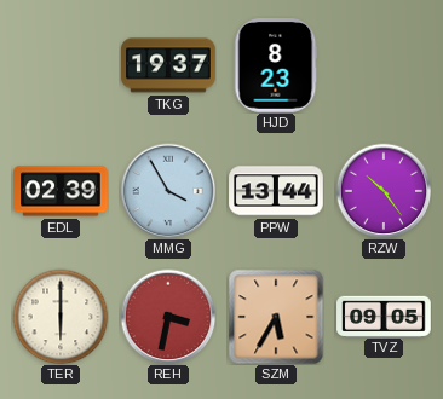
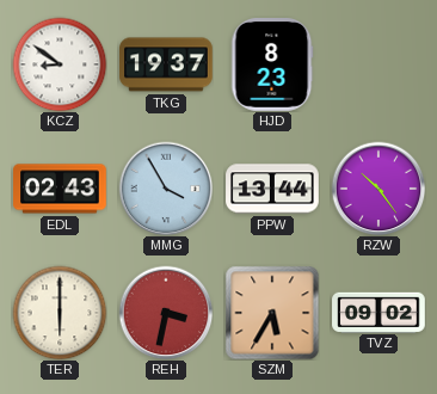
KCZ: none -> 8:51
EDL: 02:39 -> 02:43
TVZ: 09:05 -> 09:02
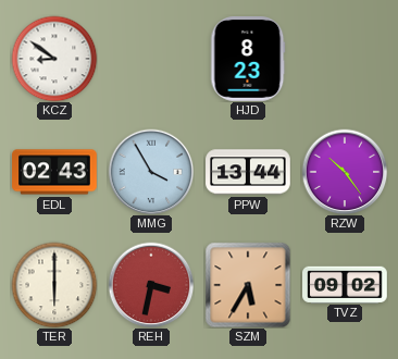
TKG: 19:37 -> none
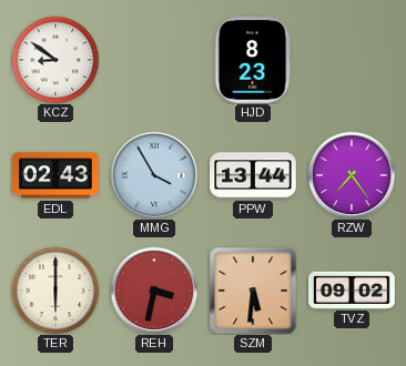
RZW: 10:24 -> 7:24
SZM: 5:35 -> 5:31
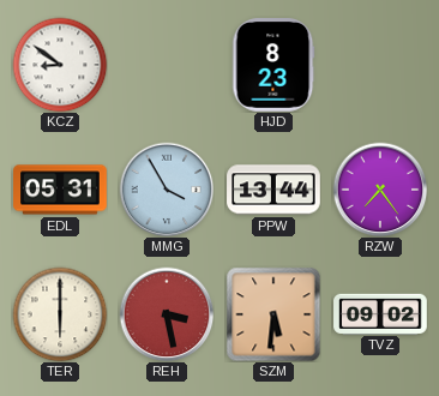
EDL: 02:43 -> 05:31
REH: 3:32 -> 3:28
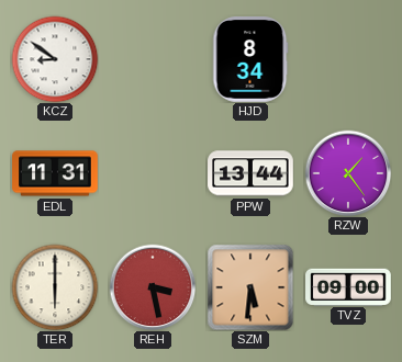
HJD: 8:23 -> 8:34
EDL: 05:31 -> 11:31
MMG: 3:55 -> none
RZW: 7:24 -> 1:24
TVZ: 09:02 -> 09:00
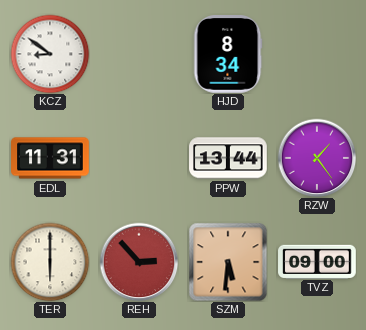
REH: 3:28 -> 2:53
